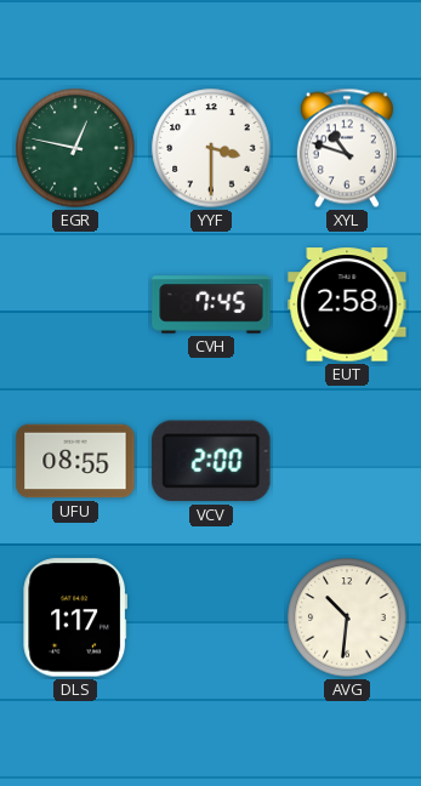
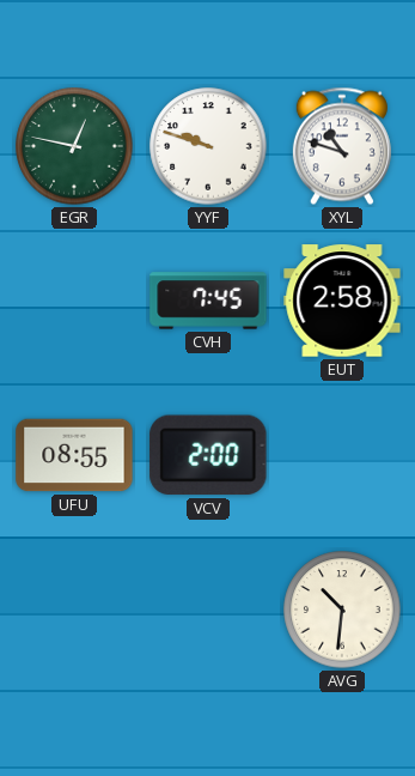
YYF: 3:30 -> 9:48
DLS: 1:17 -> none
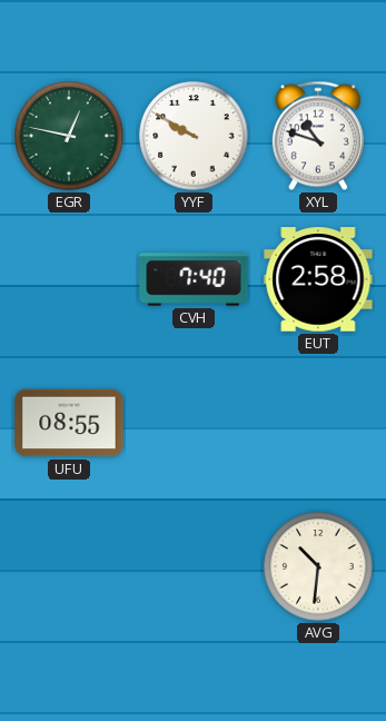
YYF: 9:48 -> 9:50
CVH: 7:45 -> 7:40
VCV: 2:00 -> none
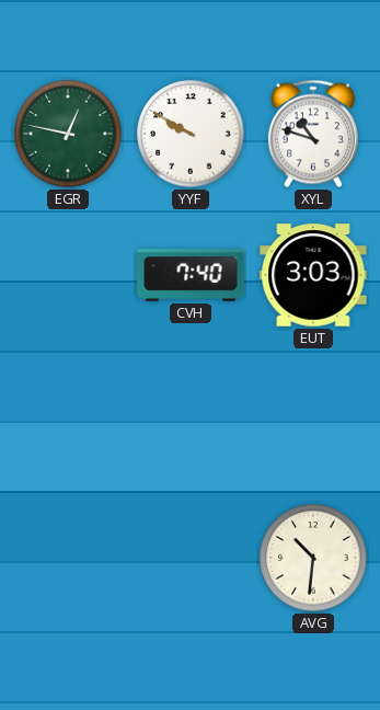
EUT: 2:58 -> 3:03
UFU: 08:55 -> none
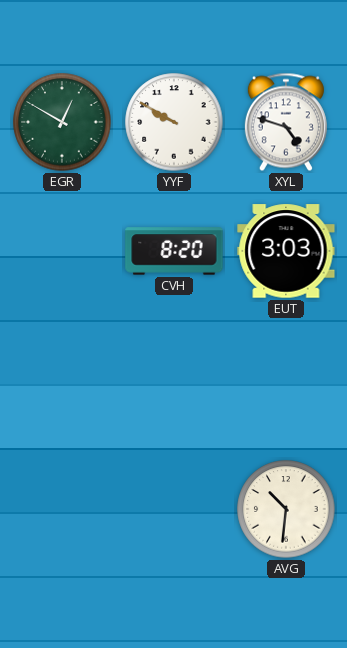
EGR: 12:47 -> 12:50
XYL: 10:48 -> 4:48
CVH: 7:40 -> 8:20
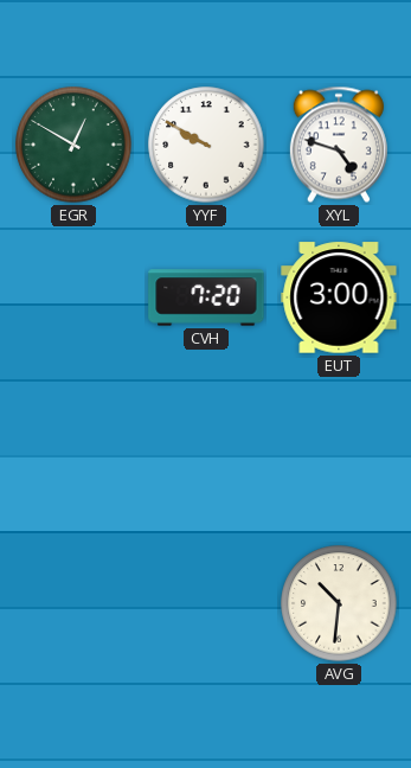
CVH: 8:20 -> 7:20
EUT: 3:03 -> 3:00
